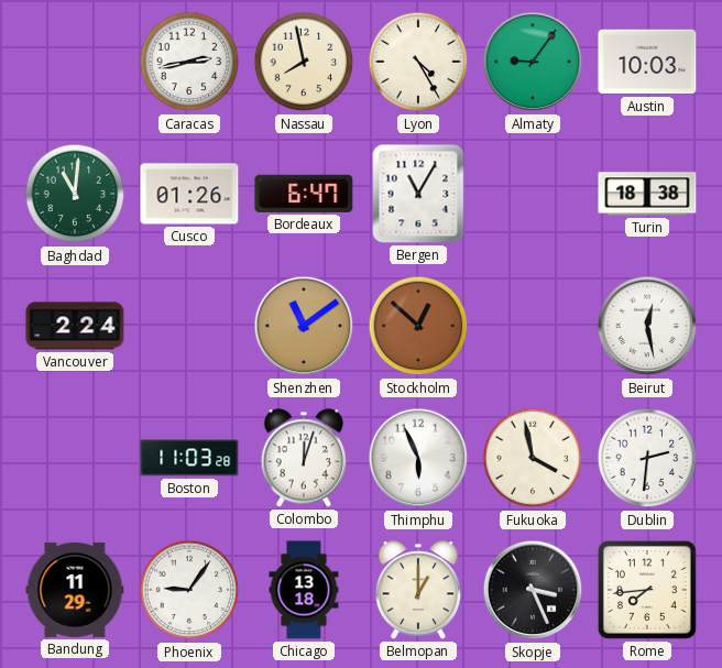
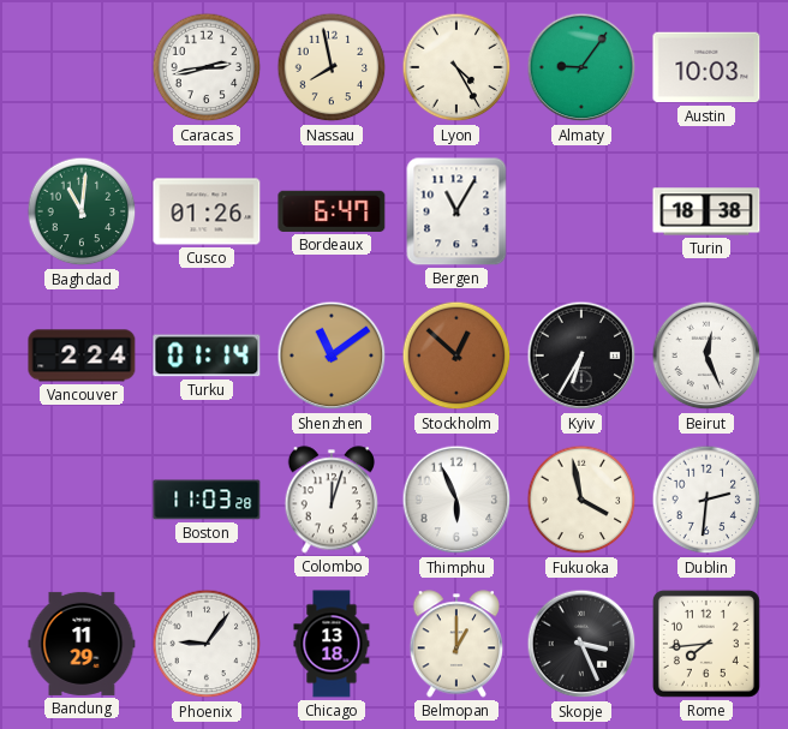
Turku: none -> 01:14
Kyiv: none -> 6:35
Beirut: 12:28 -> 12:26
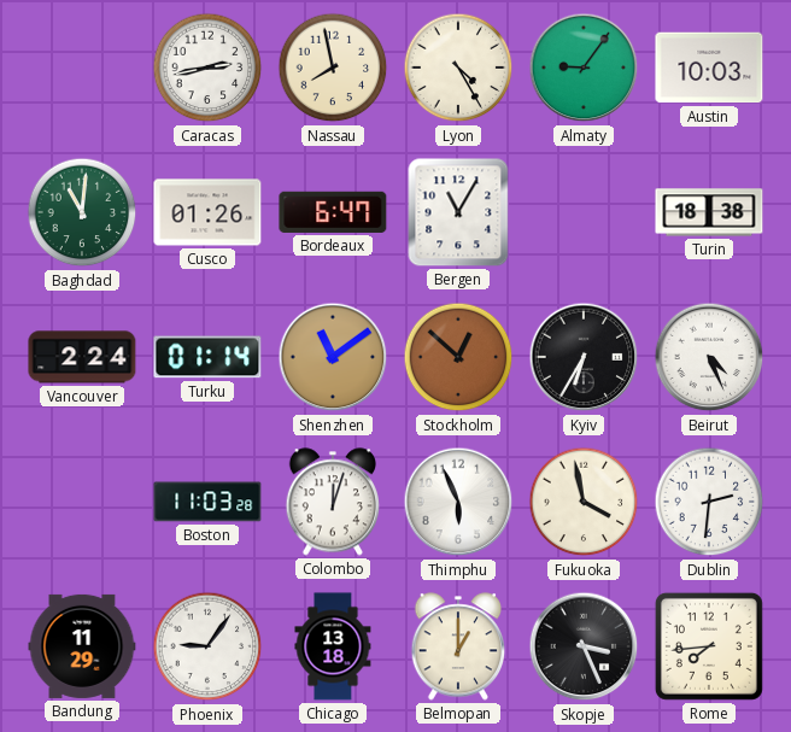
Beirut: 12:26 -> 4:26
